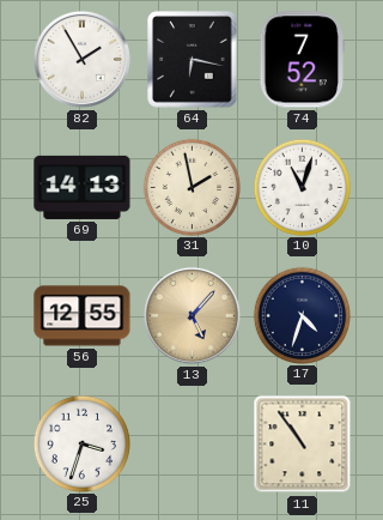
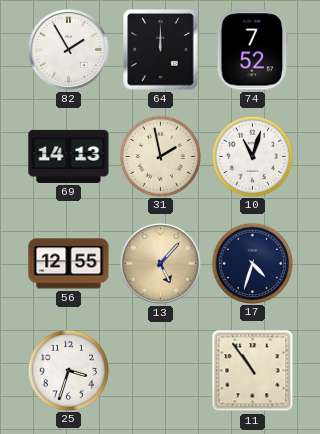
64: 6:17 -> 12:00
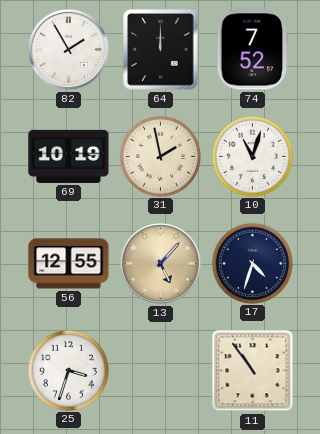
69: 14:13 -> 10:19
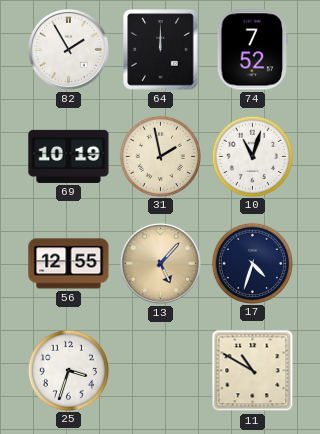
11: 10:54 -> 10:50
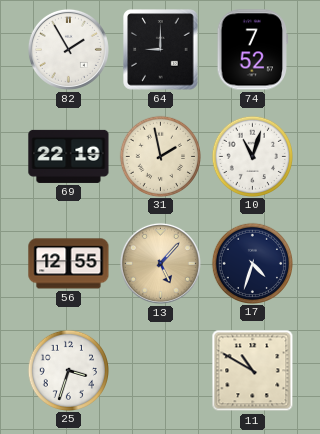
64: 12:00 -> 9:00
69: 10:19 -> 22:19
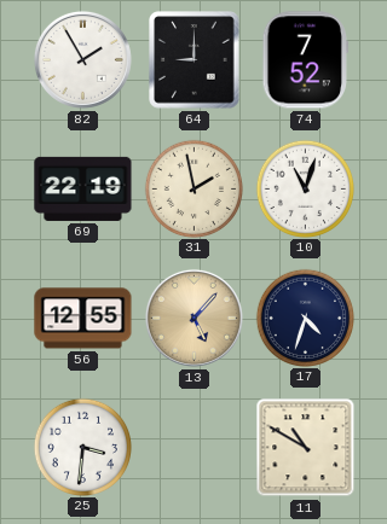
25: 3:33 -> 3:31
